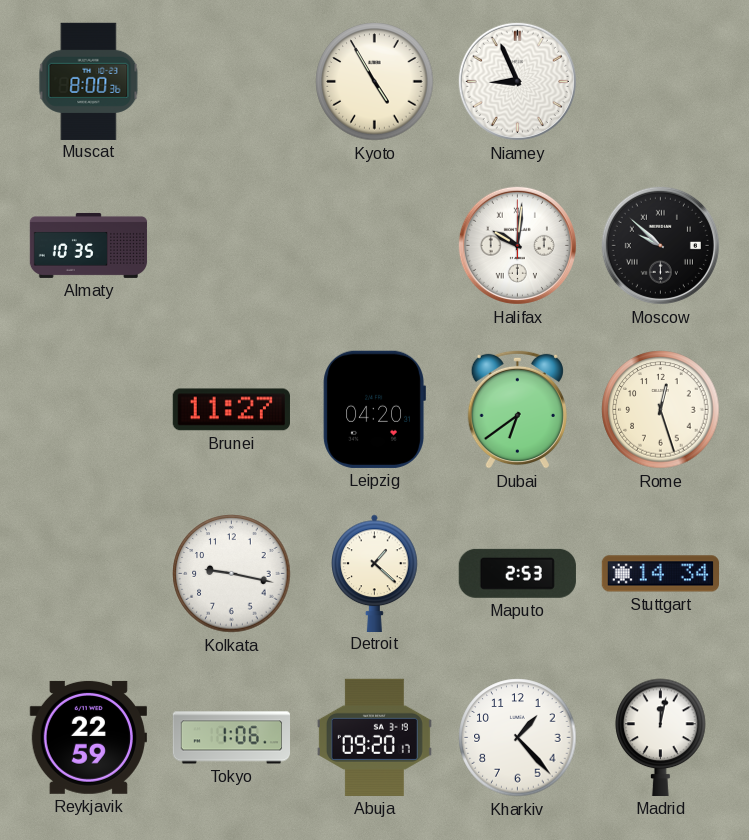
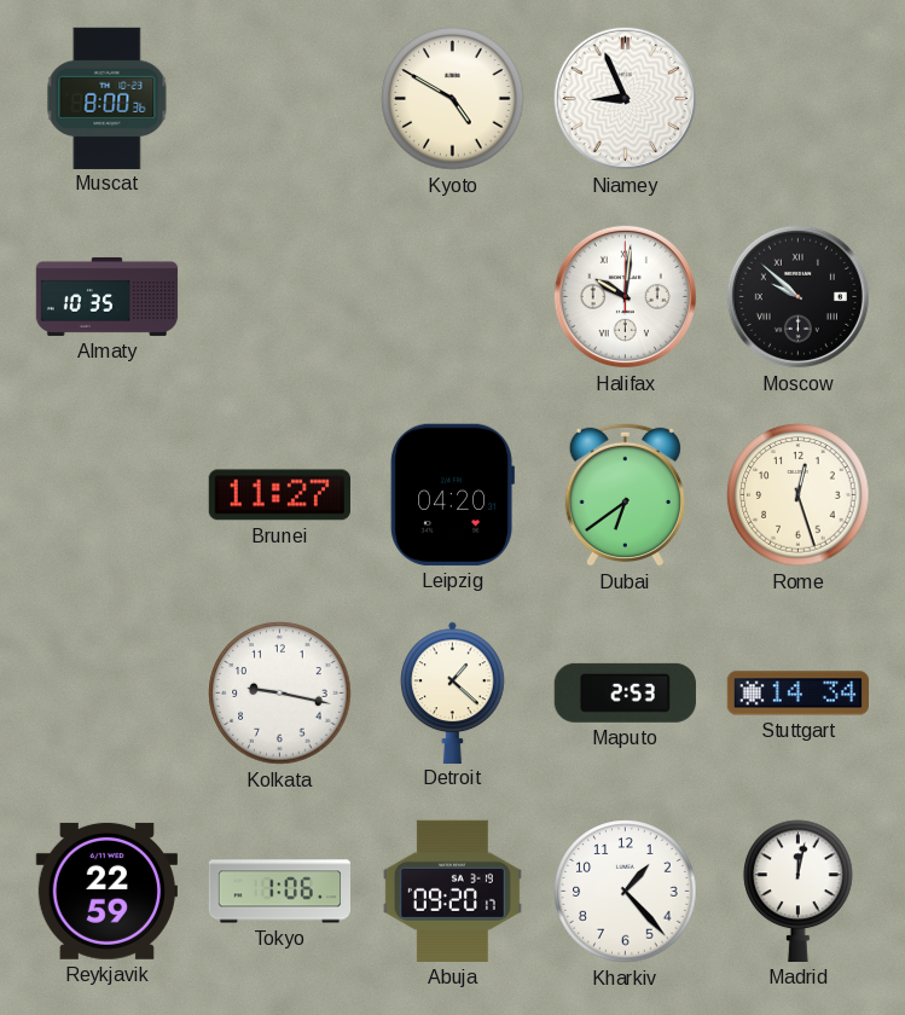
Kyoto: 4:55 -> 4:50
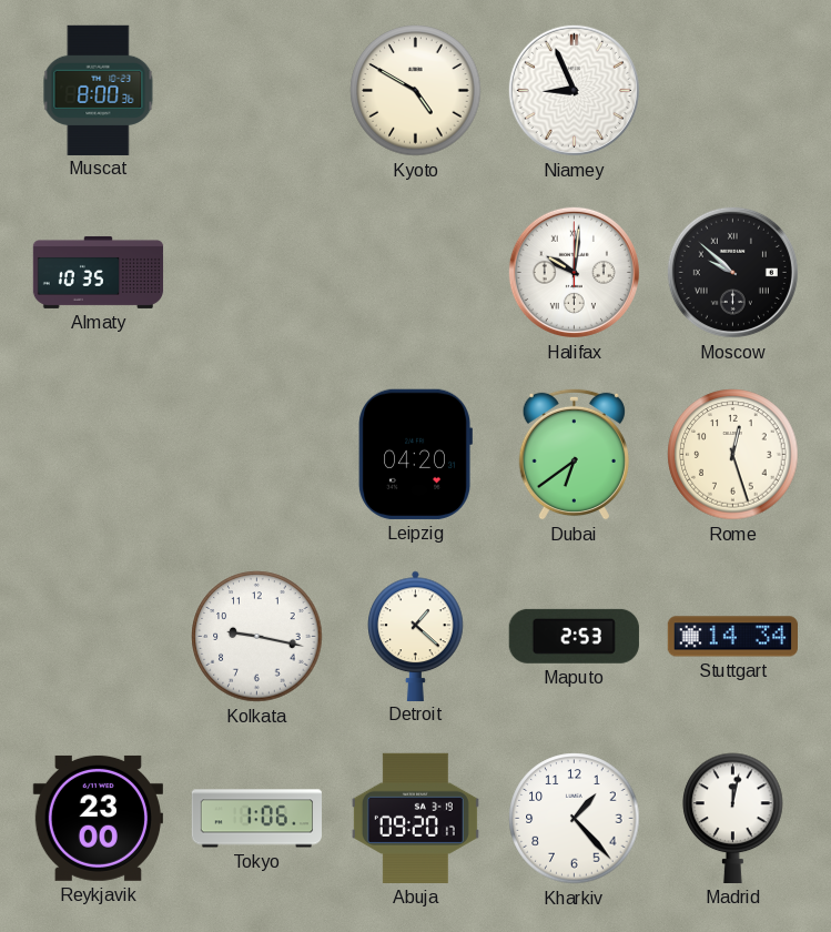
Brunei: 11:27 -> none
Reykjavik: 22:59 -> 23:00
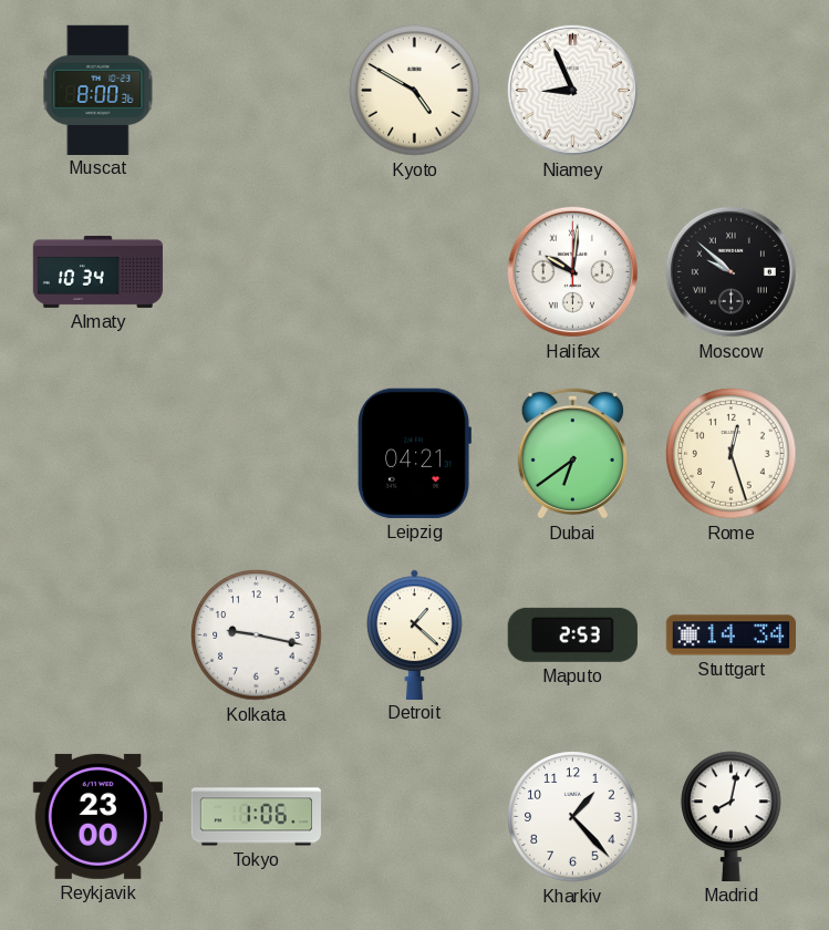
Almaty: 10:35 -> 10:34
Leipzig: 04:20 -> 04:21
Abuja: 09:20 -> none
Madrid: 12:02 -> 8:02
